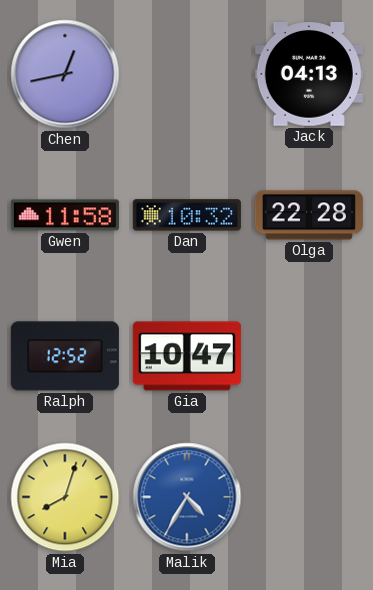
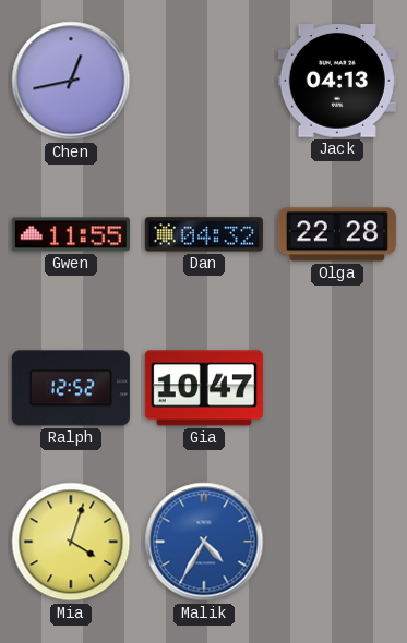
Gwen: 11:58 -> 11:55
Dan: 10:32 -> 04:32
Mia: 8:03 -> 4:03
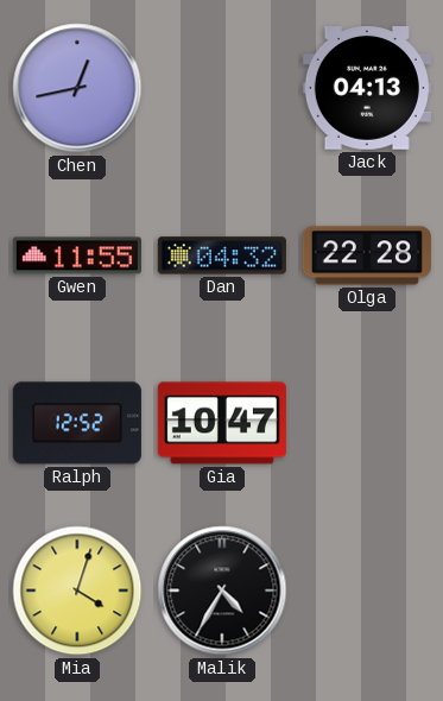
Malik dial: blue -> black
